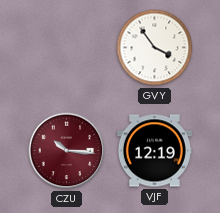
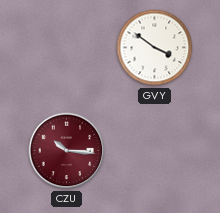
GVY: 3:54 -> 3:51
VJF: 12:19 -> none
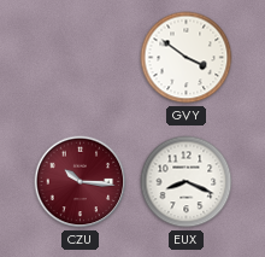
EUX: none -> 8:19
